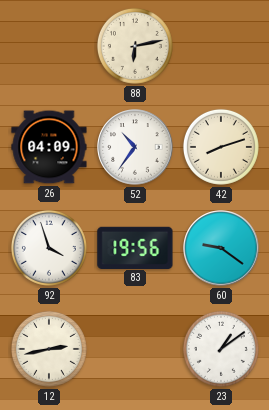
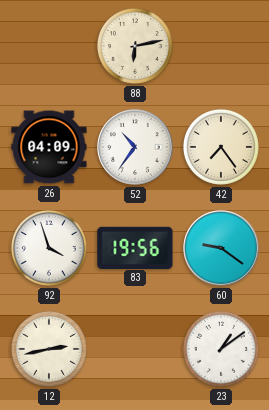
42: 8:12 -> 7:24
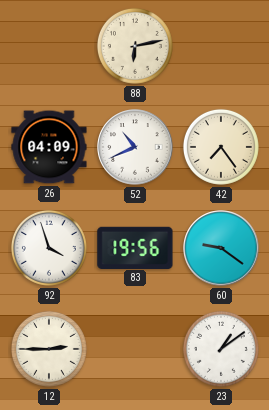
52: 10:36 -> 10:41
12: 2:43 -> 2:45
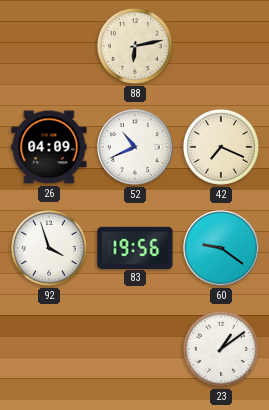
42: 7:24 -> 7:19
12: 2:45 -> none
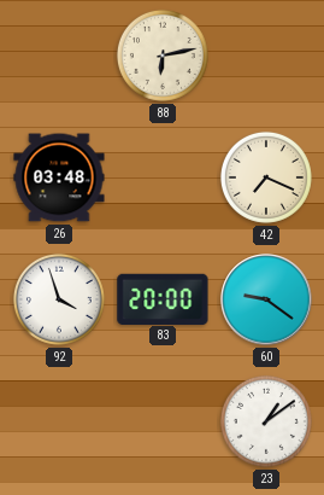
26: 04:09 -> 03:48
52: 10:41 -> none
83: 19:56 -> 20:00
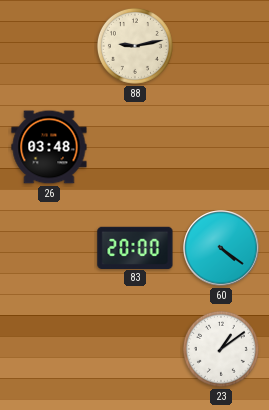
88: 6:13 -> 9:13
42: 7:19 -> none
92: 3:57 -> none
60: 9:21 -> 4:21
